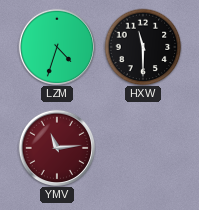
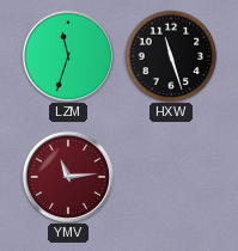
LZM: 4:33 -> 11:33
HXW: 11:30 -> 11:27
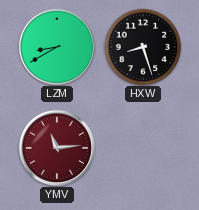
LZM: 11:33 -> 8:40
HXW: 11:27 -> 8:27
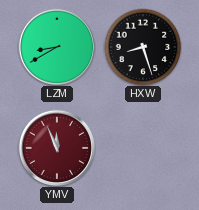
YMV: 11:14 -> 11:56
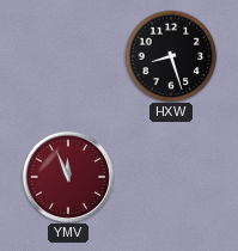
LZM: 8:40 -> none
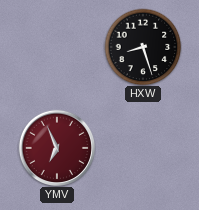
YMV: 11:56 -> 6:56
